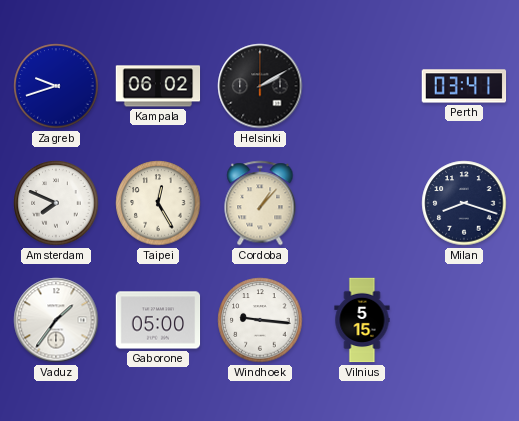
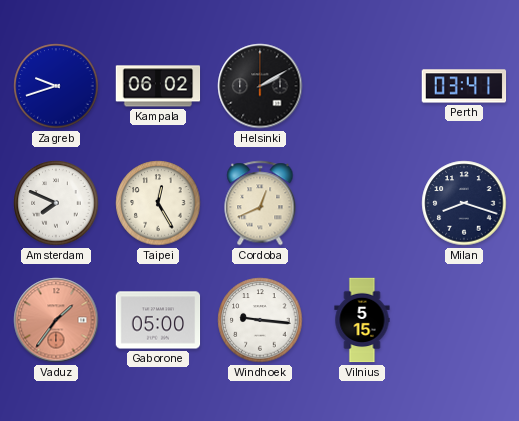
Cordoba: 1:07 -> 12:41
Vaduz dial: white -> salmon
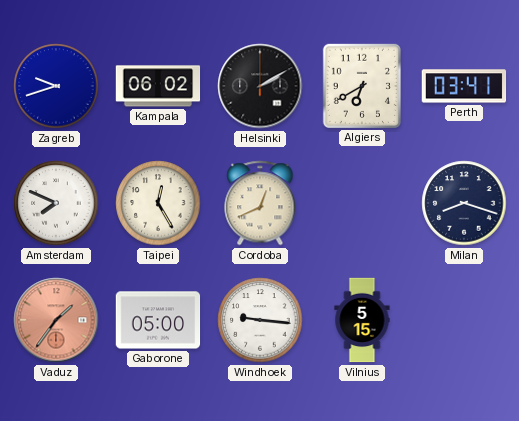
Algiers: none -> 6:40
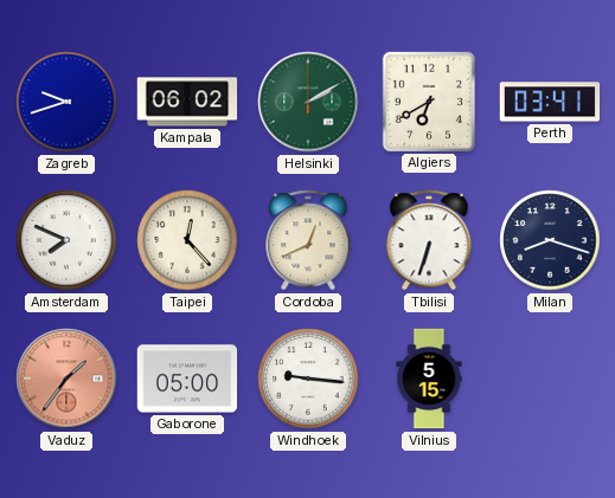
Helsinki dial: black -> green
Taipei: 12:25 -> 12:23
Tbilisi: none -> 6:33
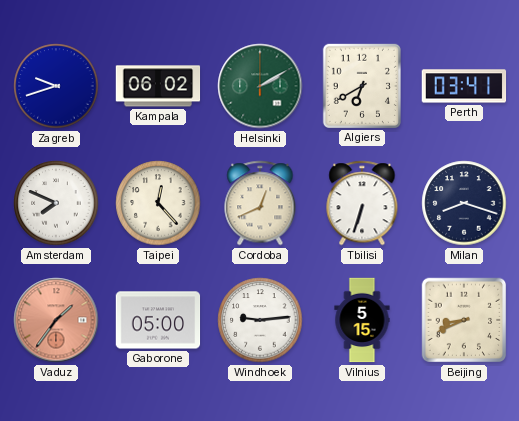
Windhoek: 9:16 -> 9:14
Beijing: none -> 8:41
